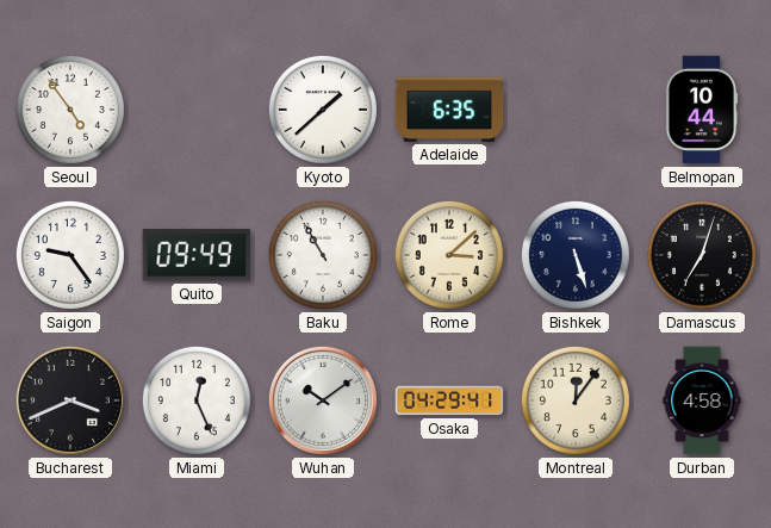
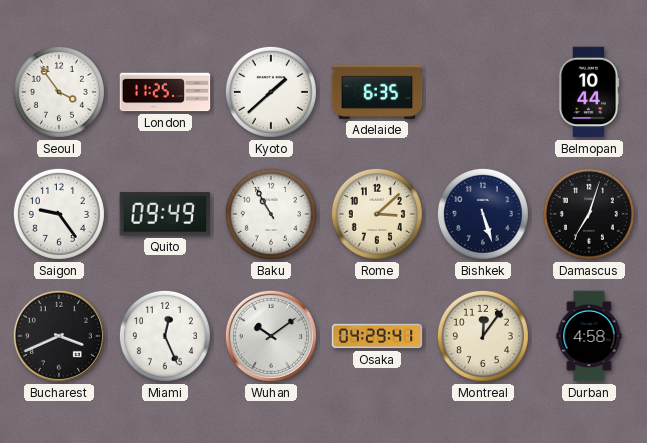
Seoul: 4:54 -> 3:54
London: none -> 11:25
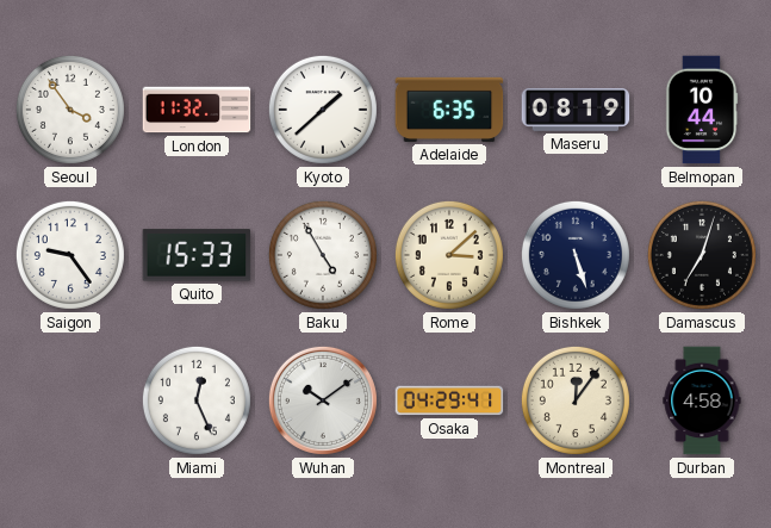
London: 11:25 -> 11:32
Maseru: none -> 08:19
Quito: 09:49 -> 15:33
Baku: 10:55 -> 4:55
Bucharest: 3:41 -> none
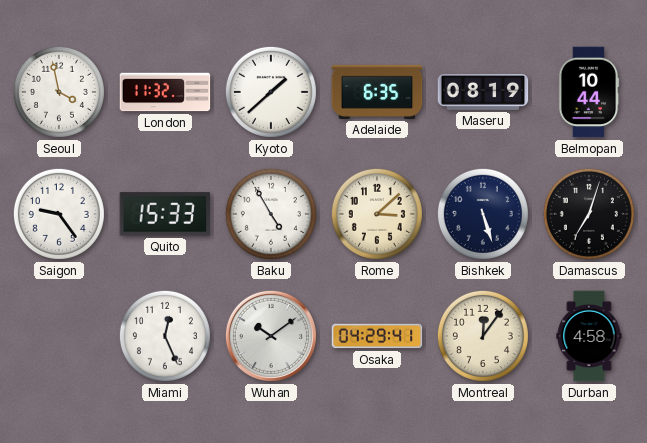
Seoul: 3:54 -> 3:58
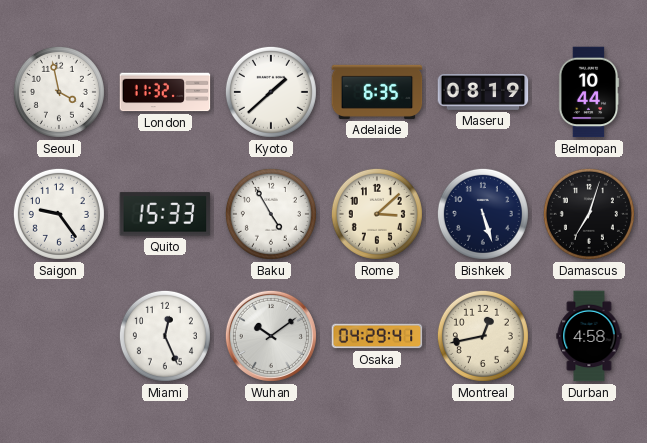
Montreal: 12:06 -> 12:43
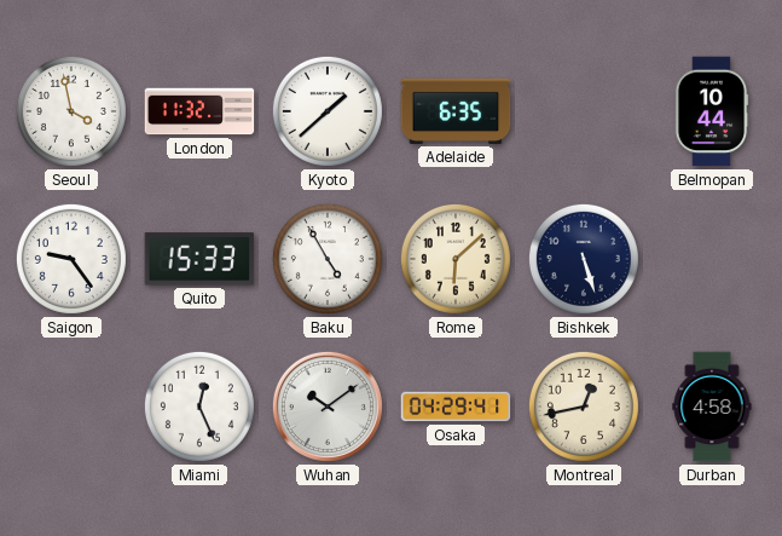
Maseru: 08:19 -> none
Rome: 3:08 -> 6:08
Damascus: 7:03 -> none
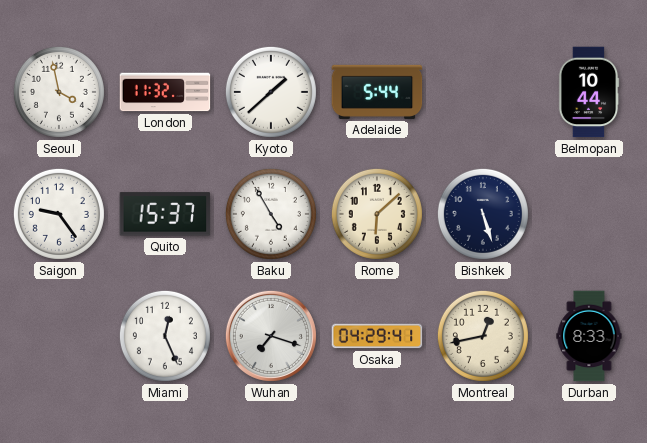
Adelaide: 6:35 -> 5:44
Quito: 15:33 -> 15:37
Wuhan: 10:09 -> 7:18
Durban: 4:58 -> 8:33
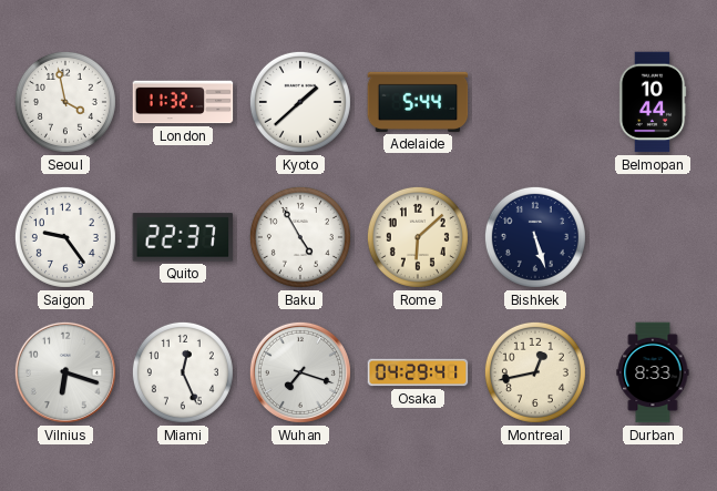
Quito: 15:37 -> 22:37
Vilnius: none -> 6:18
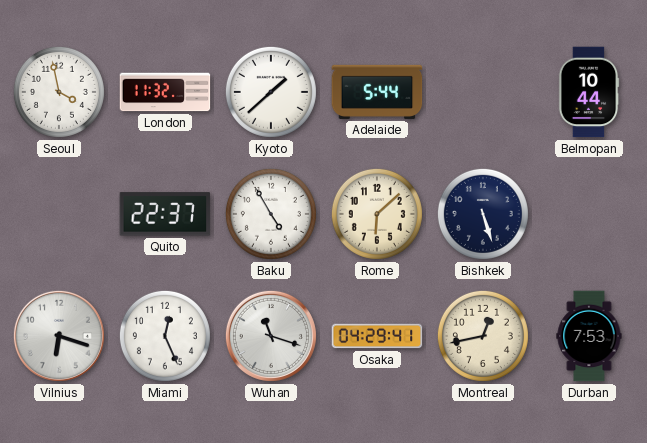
Saigon: 9:24 -> none
Wuhan: 7:18 -> 11:18
Durban: 8:33 -> 7:53
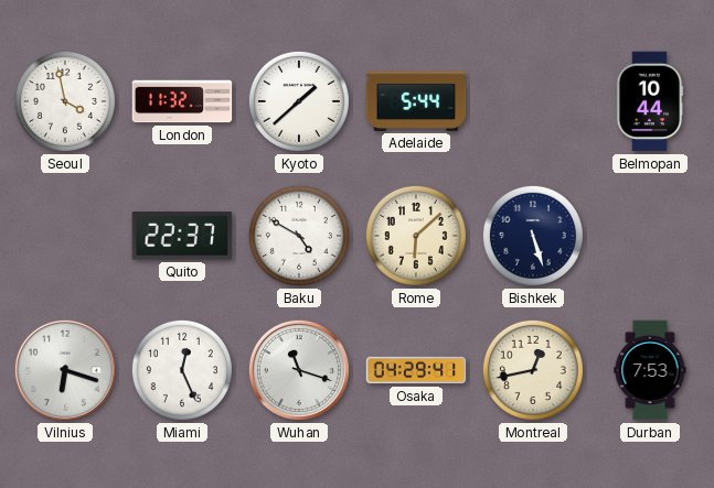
Baku: 4:55 -> 4:50
